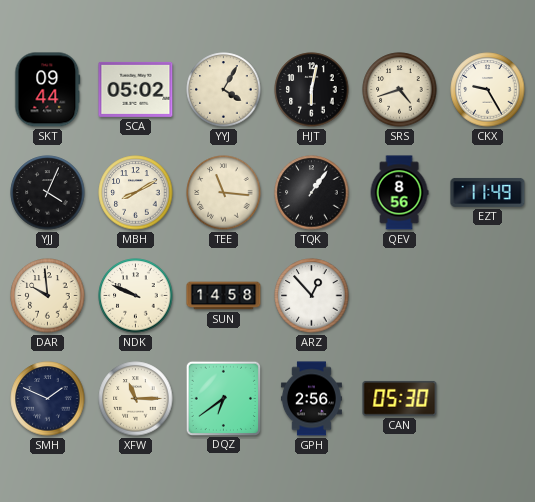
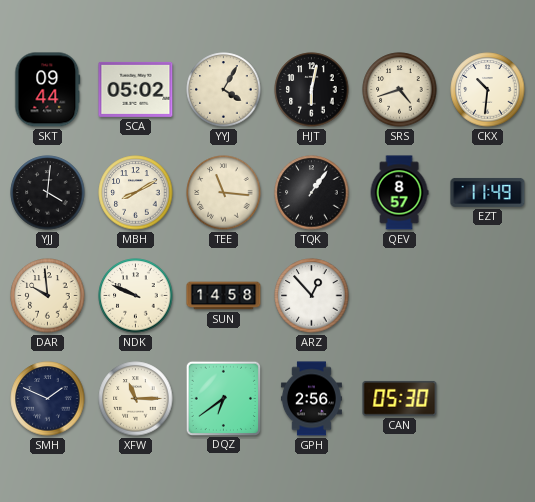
CKX: 9:25 -> 10:31
YJJ: 4:04 -> 4:01
QEV: 8:56 -> 8:57
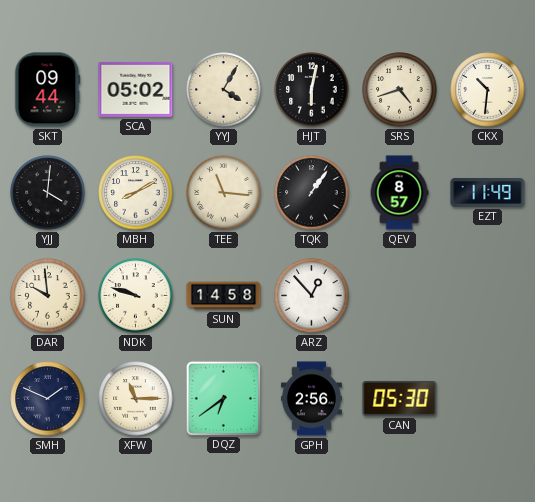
NDK: 9:49 -> 9:48
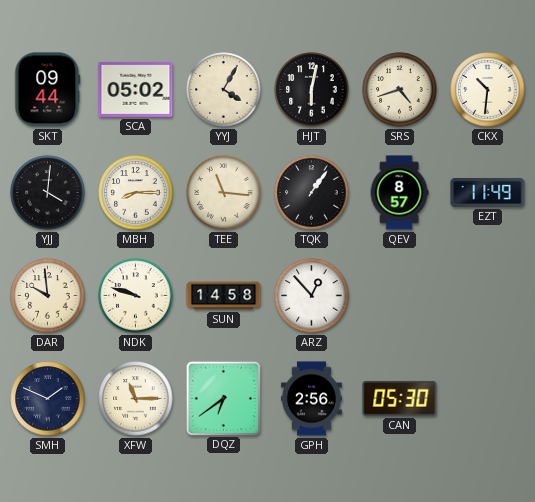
MBH: 8:10 -> 8:15
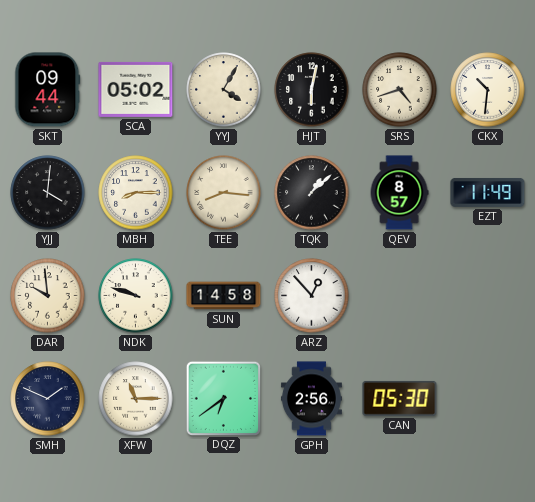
TEE: 11:16 -> 8:16
TQK: 1:06 -> 1:08
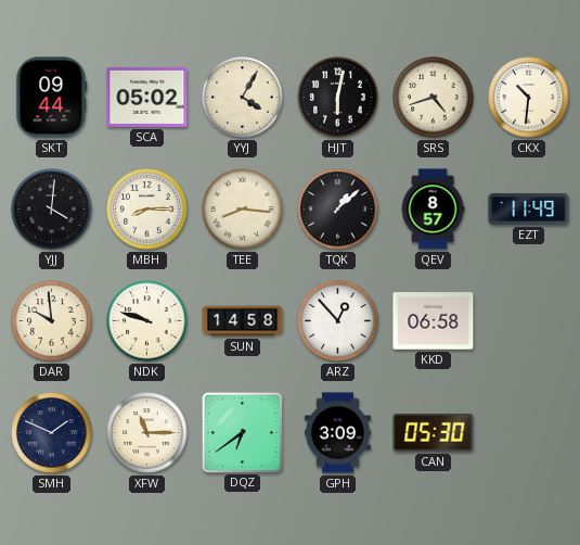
KKD: none -> 06:58
GPH: 2:56 -> 3:09
